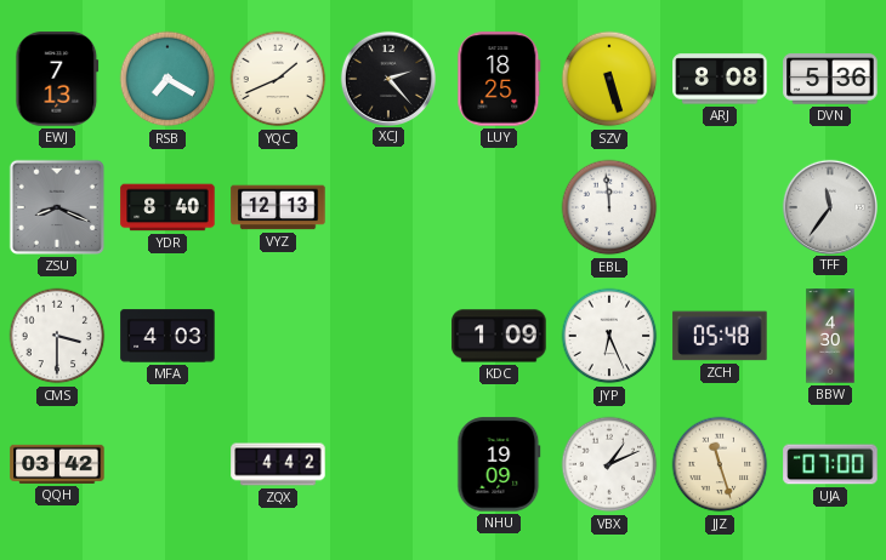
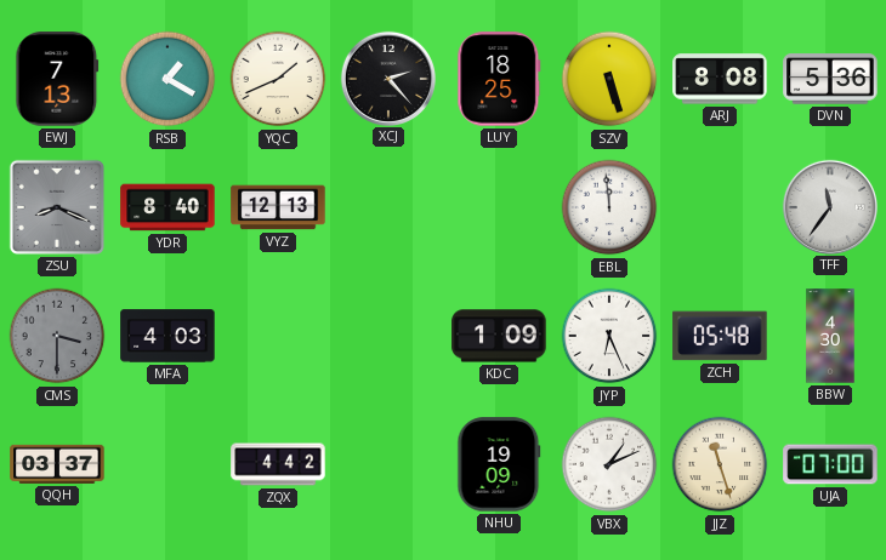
RSB: 7:20 -> 1:20
CMS dial: white -> grey
QQH: 03:42 -> 03:37
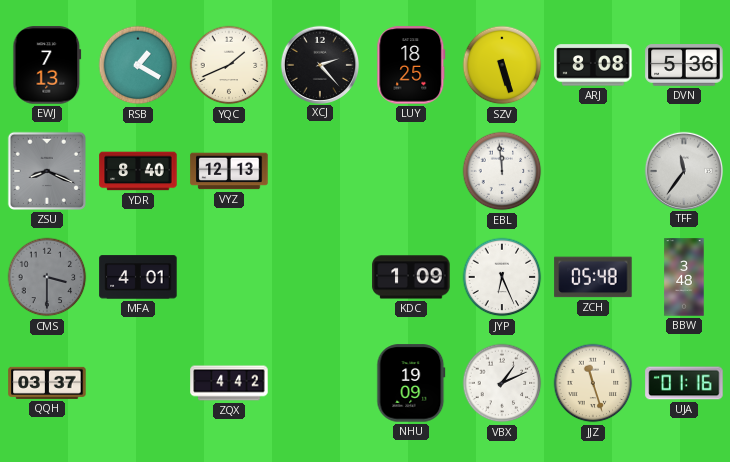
MFA: 4:03 -> 4:01
BBW: 4:30 -> 3:48
UJA: 07:00 -> 01:16
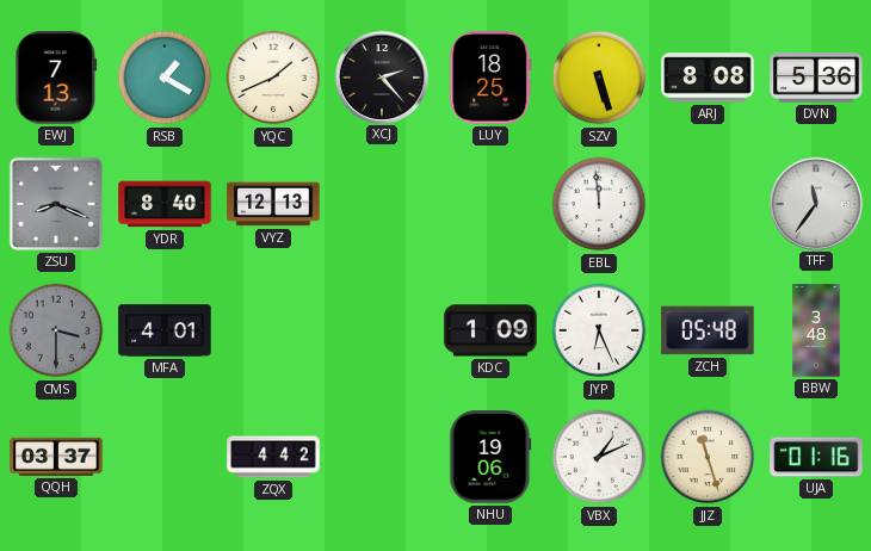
NHU: 19:09 -> 19:06
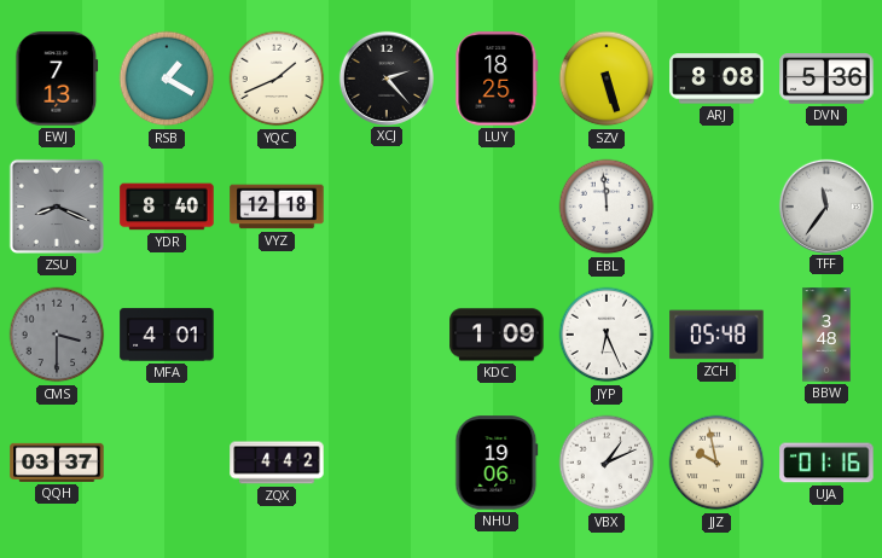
VYZ: 12:13 -> 12:18
JJZ: 11:27 -> 9:58
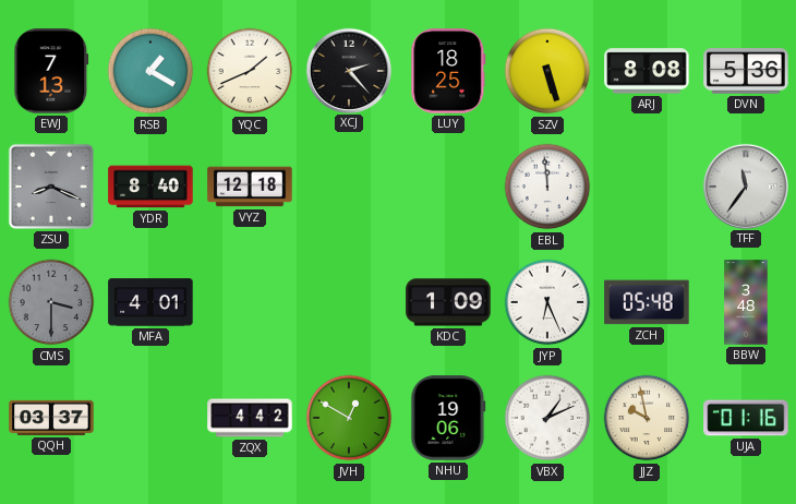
JVH: none -> 12:50
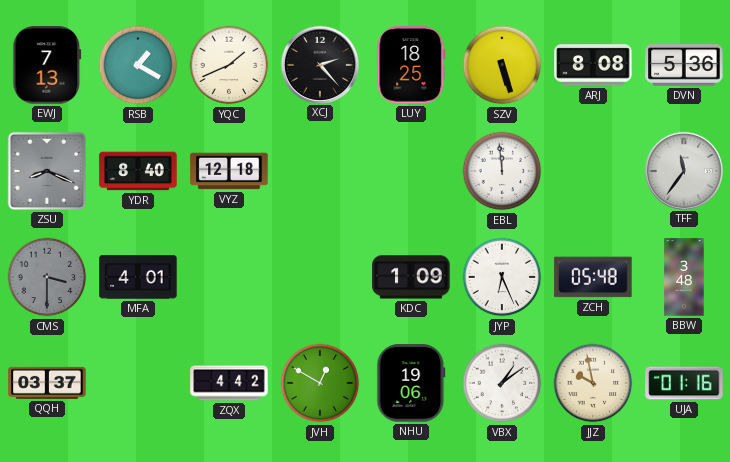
VBX: 1:11 -> 1:09
